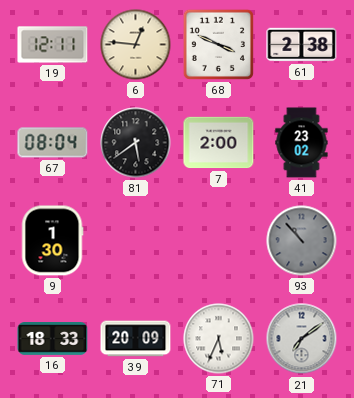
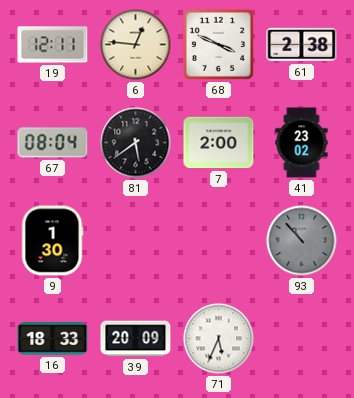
21: 7:09 -> none
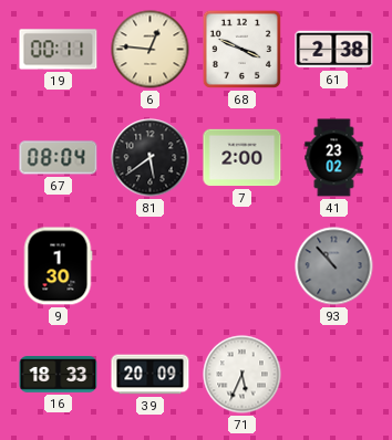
19: 12:11 -> 00:11
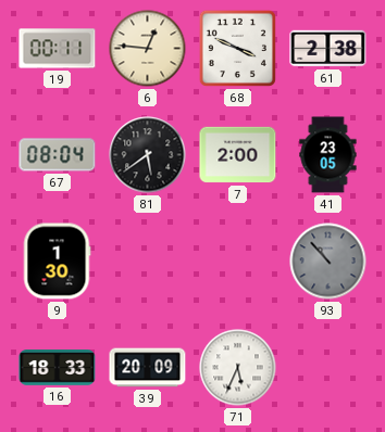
41: 23:02 -> 23:05
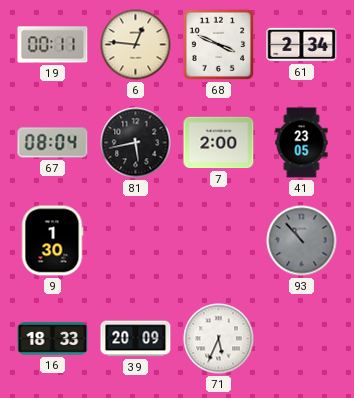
61: 2:38 -> 2:34
81: 5:39 -> 5:43
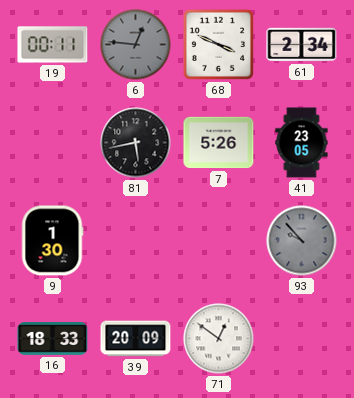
6 dial: cream -> grey
67: 08:04 -> none
7: 2:00 -> 5:26
93: 10:53 -> 9:53
71: 5:34 -> 12:51
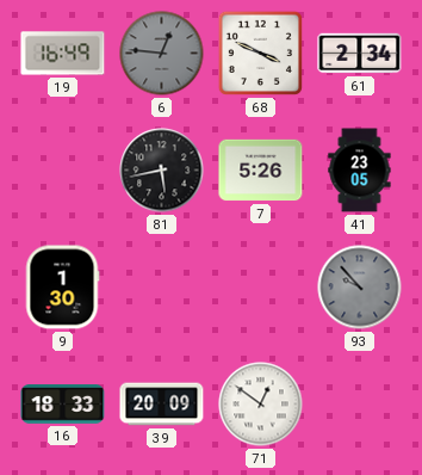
19: 00:11 -> 16:49
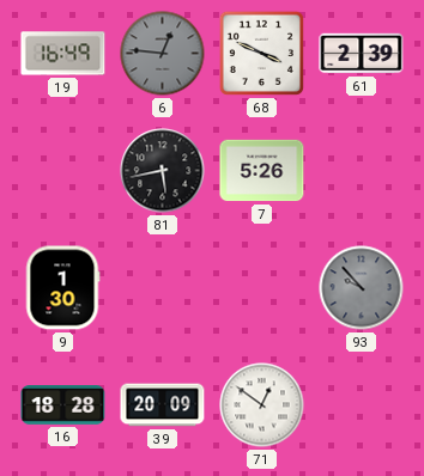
61: 2:34 -> 2:39
41: 23:05 -> none
16: 18:33 -> 18:28
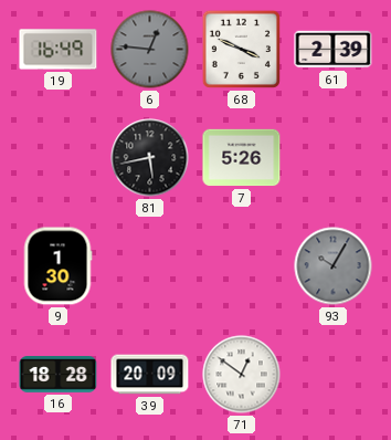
93: 9:53 -> 10:05
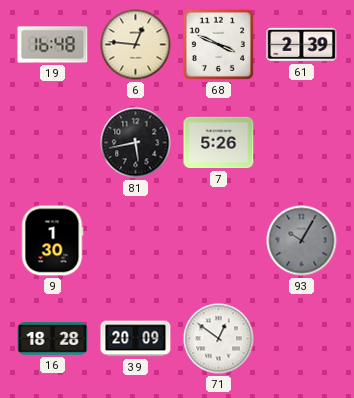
19: 16:49 -> 16:48
6 dial: grey -> cream
